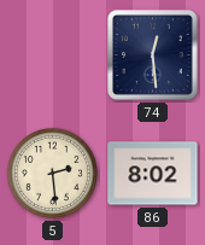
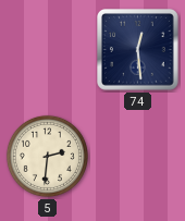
5: 2:29 -> 2:31
86: 8:02 -> none
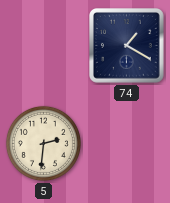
74: 12:29 -> 1:20
